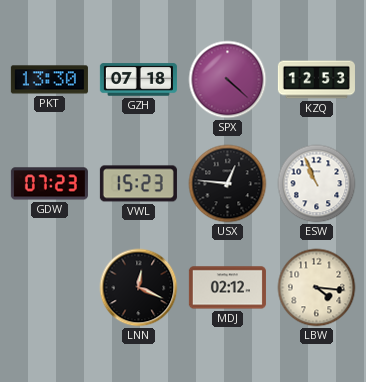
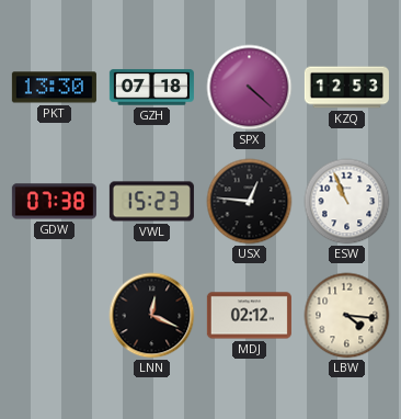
GDW: 07:23 -> 07:38
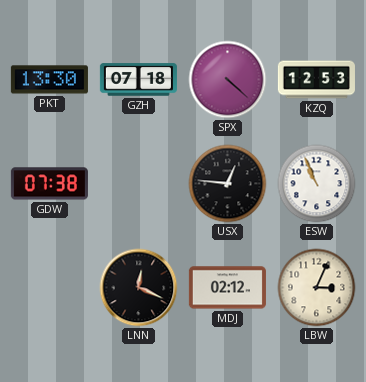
VWL: 15:23 -> none
LBW: 4:16 -> 3:04
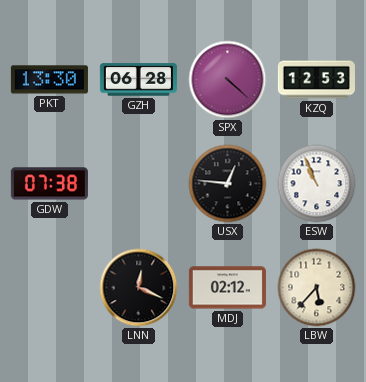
GZH: 07:18 -> 06:28
LBW: 3:04 -> 5:37
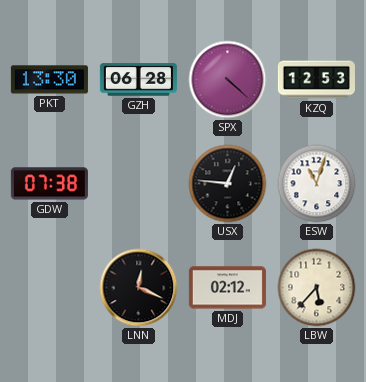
ESW: 10:56 -> 11:03
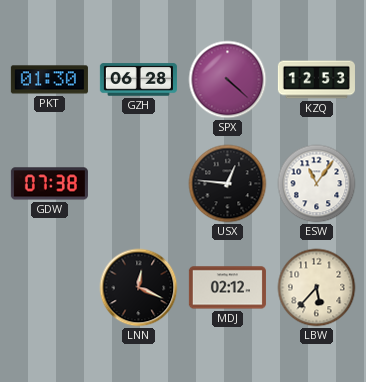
PKT: 13:30 -> 01:30
ESW: 11:03 -> 11:06
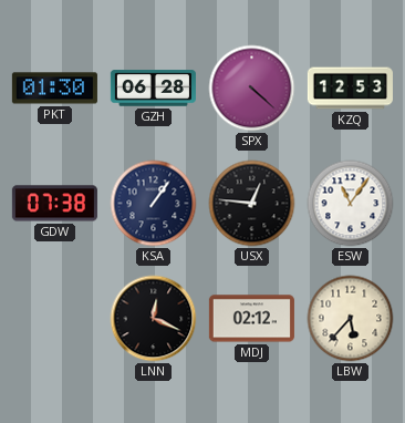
KSA: none -> 1:06
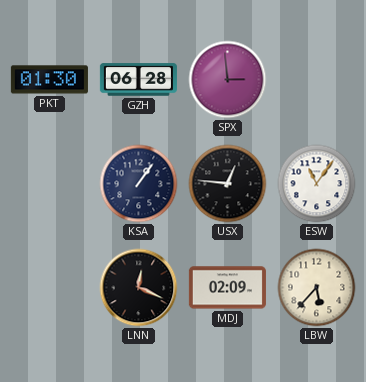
SPX: 4:22 -> 2:59
KZQ: 12:53 -> none
GDW: 07:38 -> none
MDJ: 02:12 -> 02:09
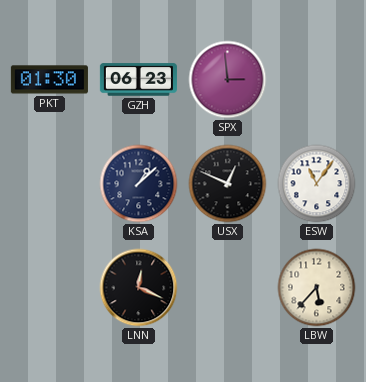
GZH: 06:28 -> 06:23
KSA: 1:06 -> 1:08
USX: 12:46 -> 12:49
MDJ: 02:09 -> none
